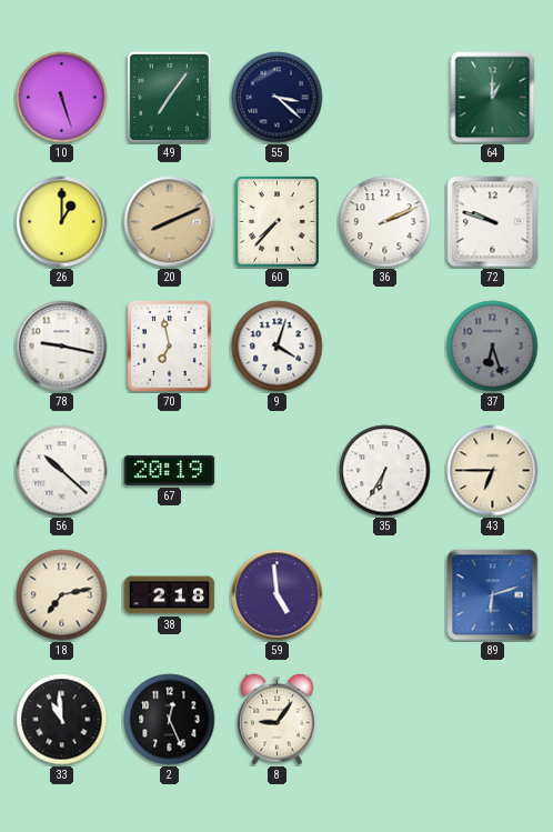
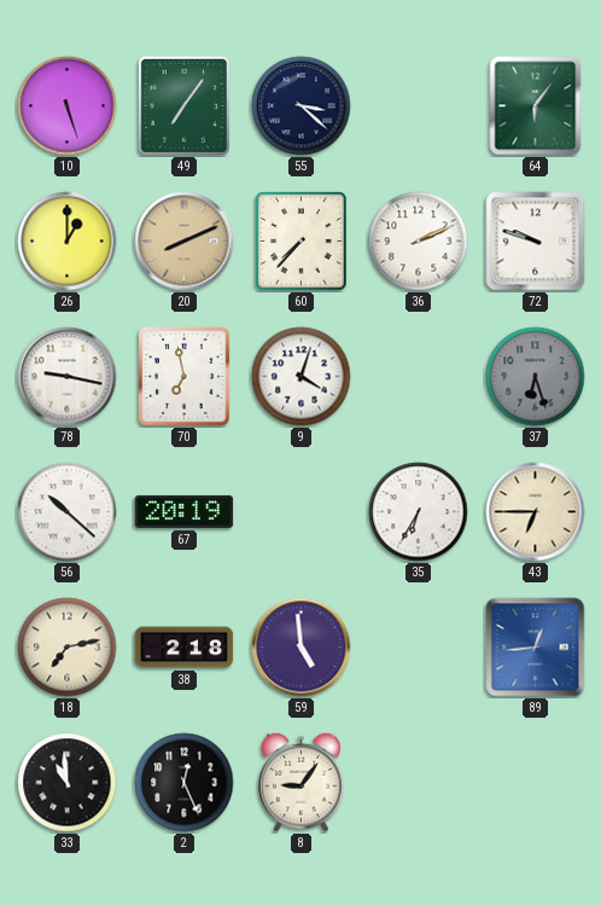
64: 1:00 -> 6:06
89: 6:12 -> 12:44
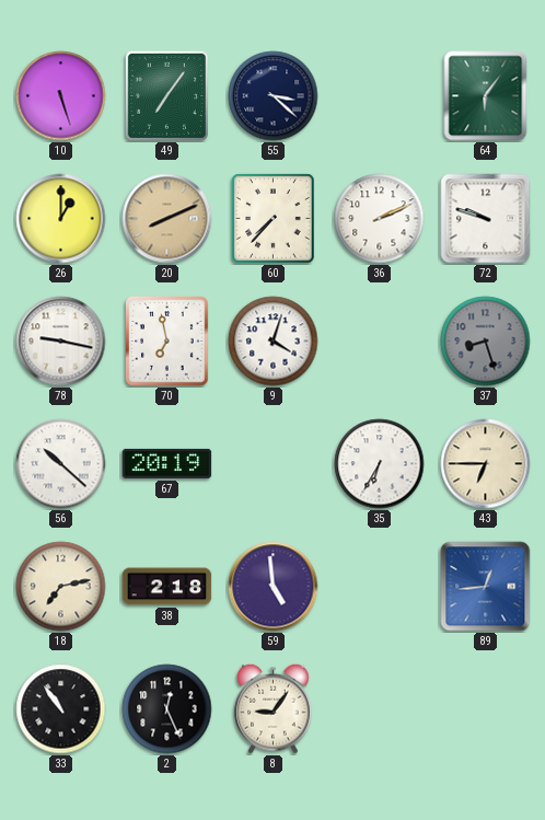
37: 6:27 -> 8:27
33: 10:59 -> 10:54
